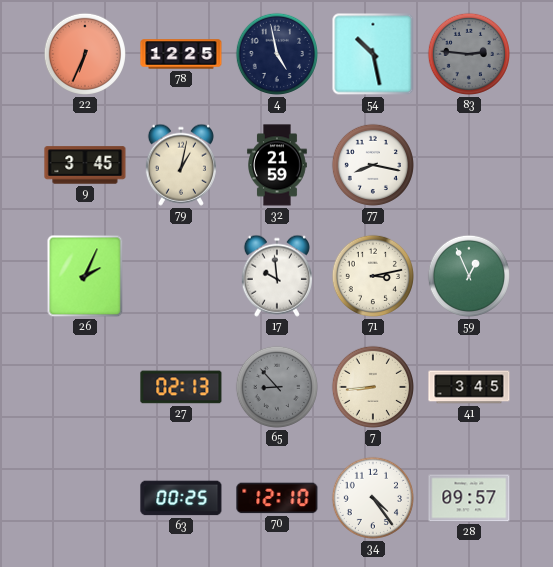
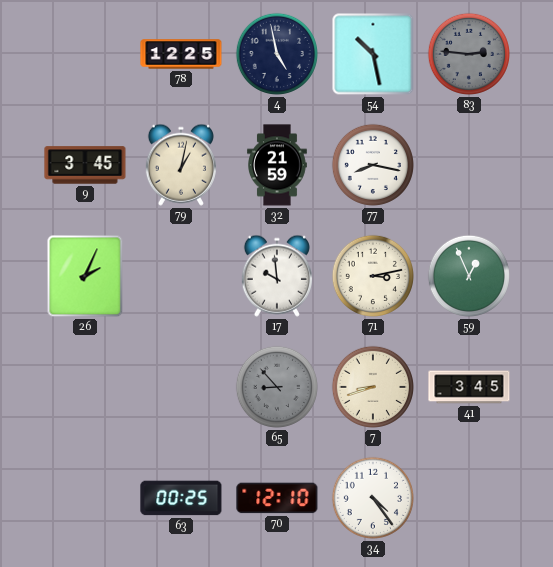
22: 6:34 -> none
27: 02:13 -> none
7: 8:44 -> 8:42
28: 09:57 -> none
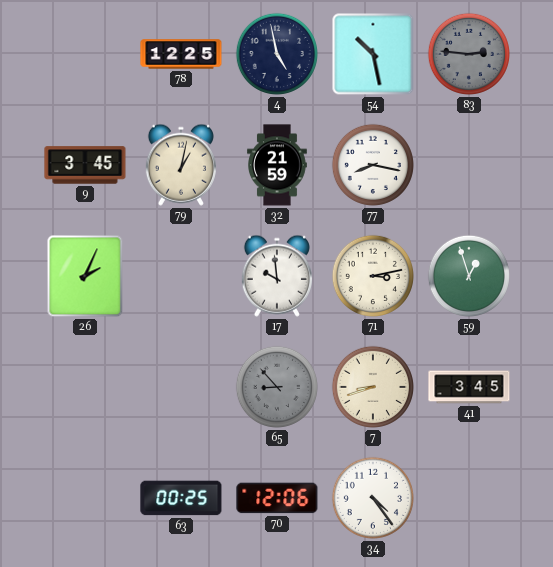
59: 12:56 -> 12:57
70: 12:10 -> 12:06
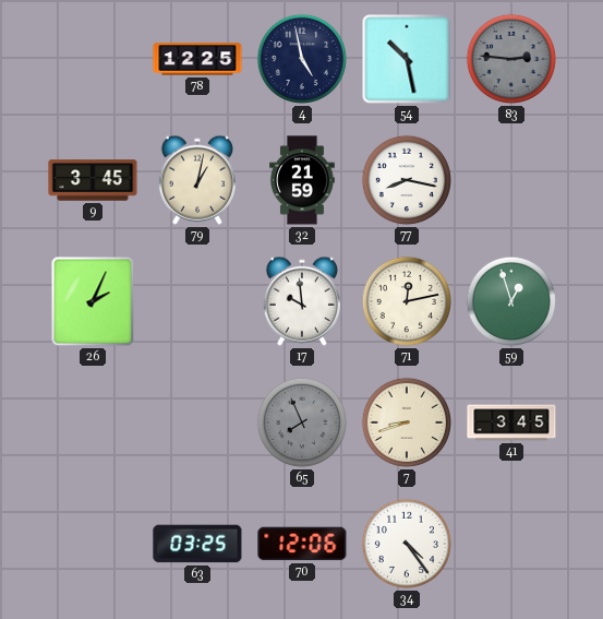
71: 3:13 -> 12:13
65: 8:53 -> 7:56
63: 00:25 -> 03:25
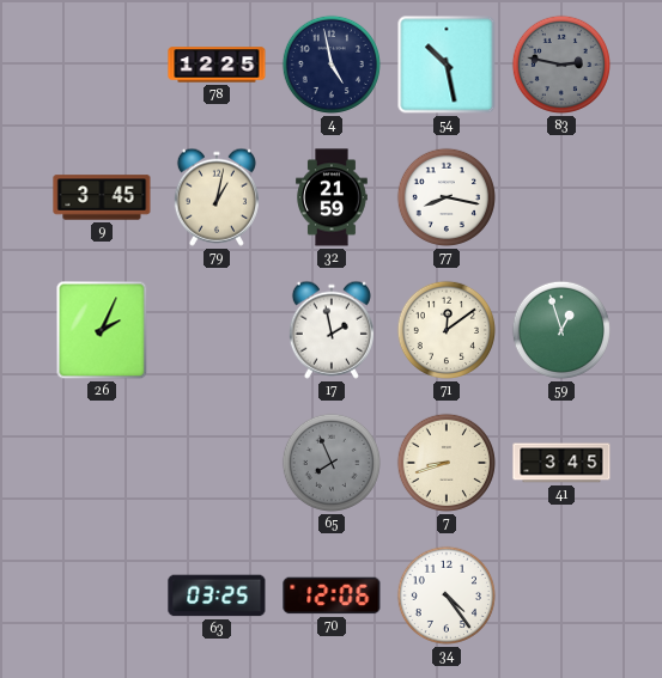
83: 2:46 -> 2:47
17: 9:59 -> 1:58
71: 12:13 -> 12:09
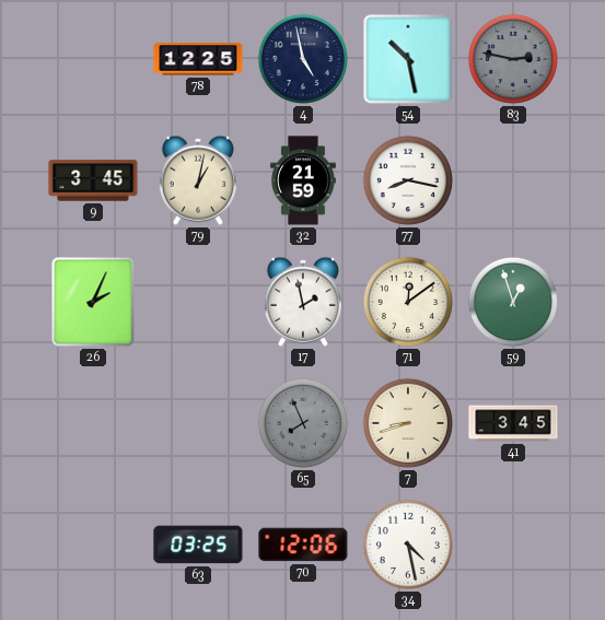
34: 4:24 -> 4:28
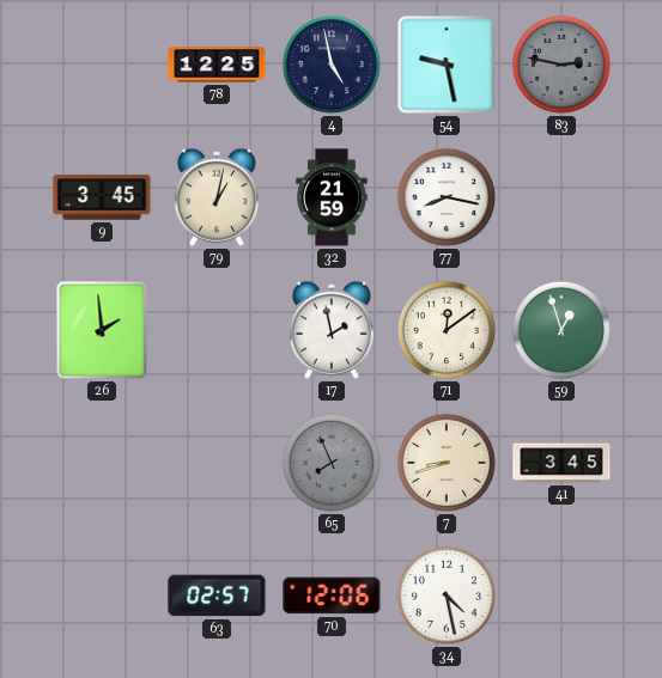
54: 10:28 -> 9:28
26: 2:04 -> 1:59
63: 03:25 -> 02:57
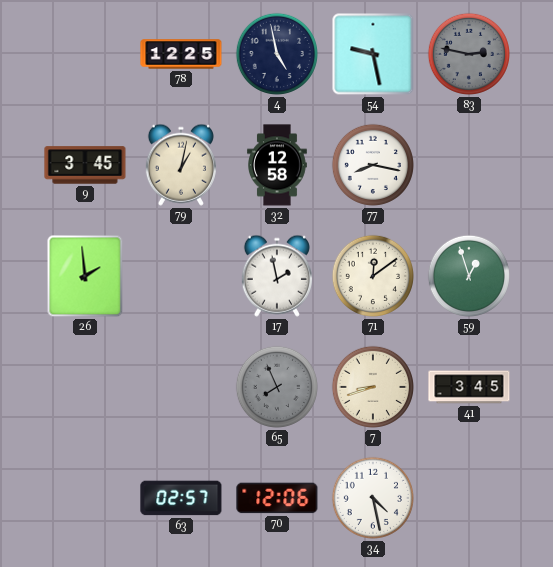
32: 21:59 -> 12:58
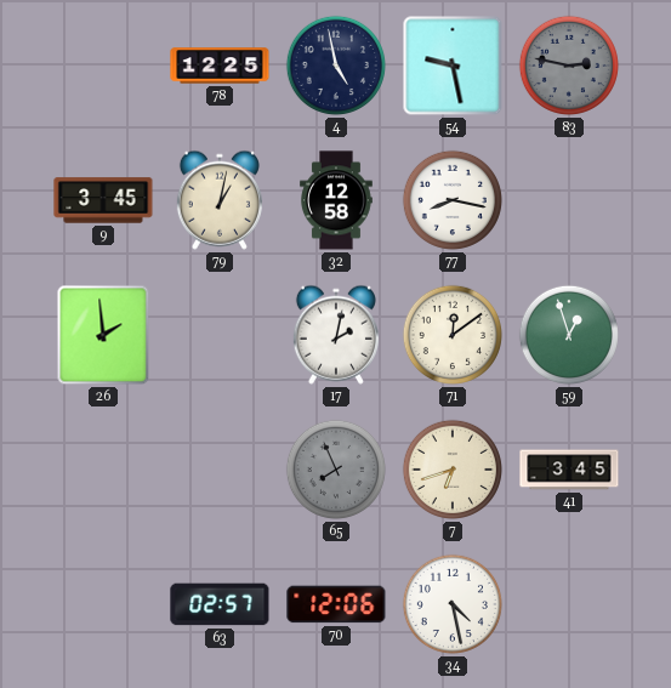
17: 1:58 -> 2:02
7: 8:42 -> 6:42
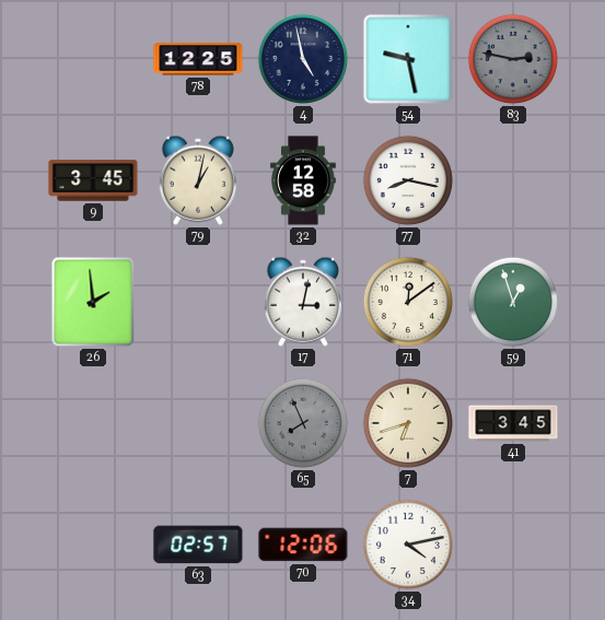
17: 2:02 -> 3:02
34: 4:28 -> 4:13
